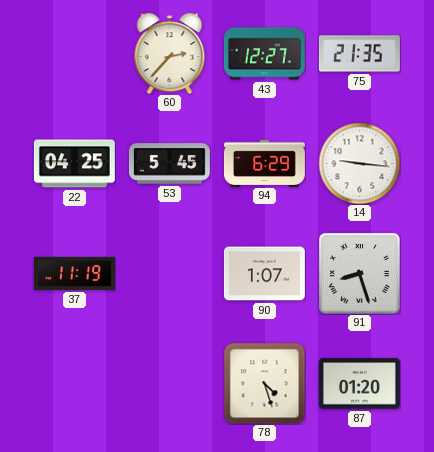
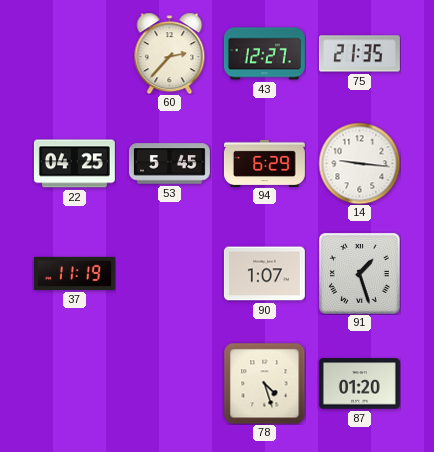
91: 8:27 -> 1:27
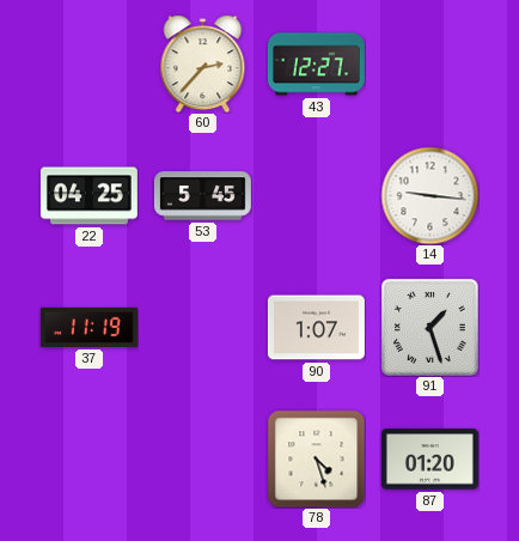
75: 21:35 -> none
94: 6:29 -> none
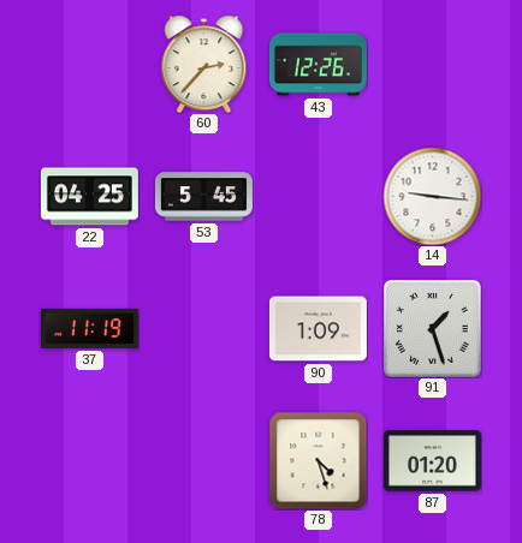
43: 12:27 -> 12:26
90: 1:07 -> 1:09
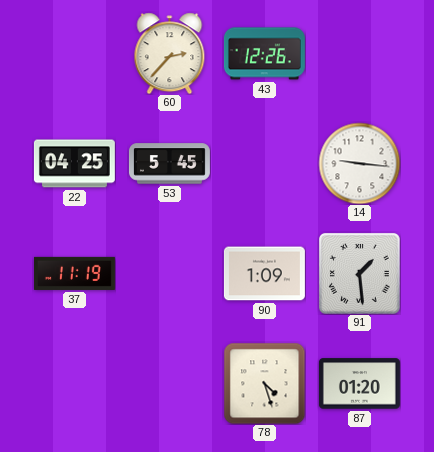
91: 1:27 -> 1:29
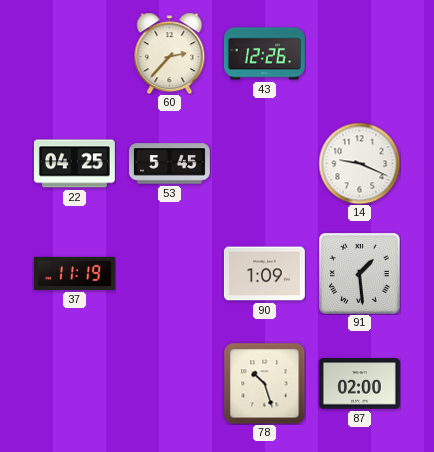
14: 9:16 -> 9:19
78: 4:27 -> 10:27
87: 01:20 -> 02:00
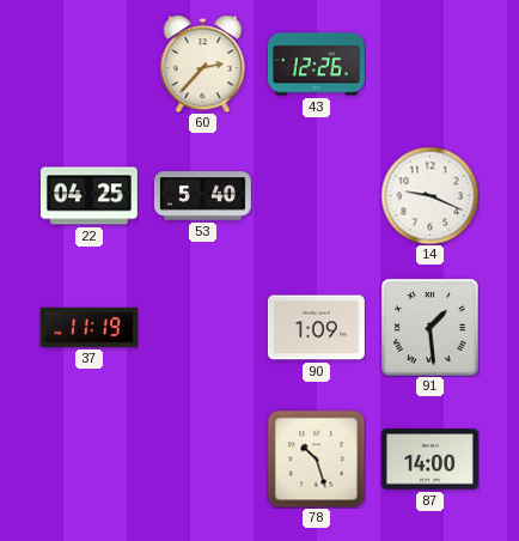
53: 5:45 -> 5:40
87: 02:00 -> 14:00
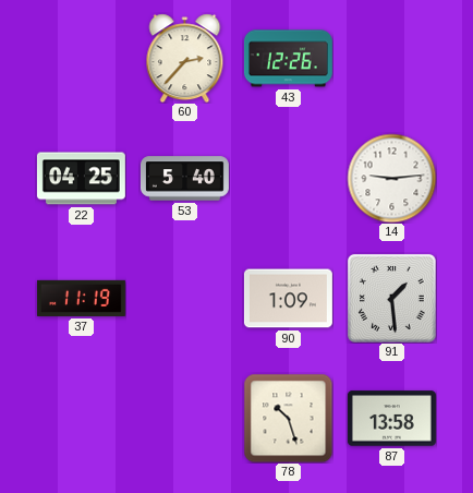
14: 9:19 -> 9:14
87: 14:00 -> 13:58
